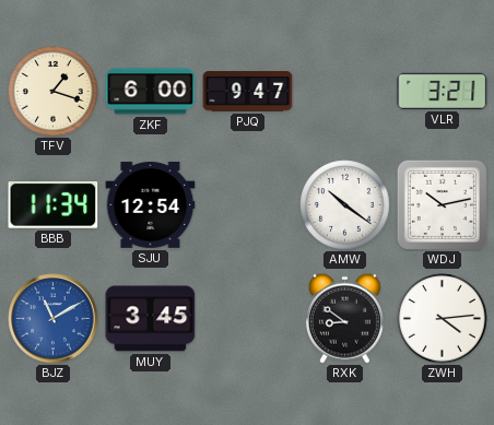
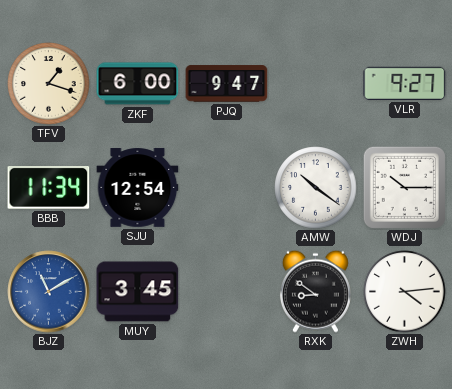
VLR: 3:21 -> 9:27
WDJ: 10:13 -> 10:15
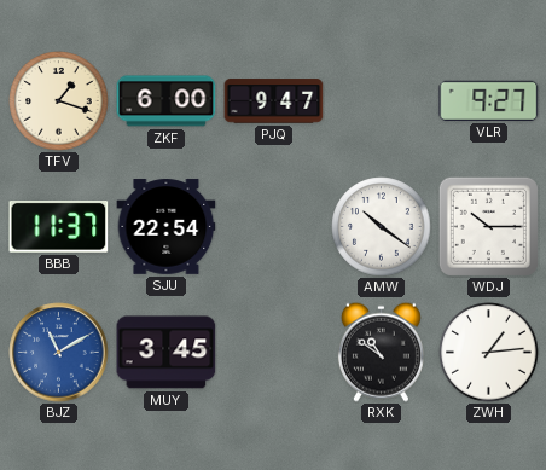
BBB: 11:34 -> 11:37
SJU: 12:54 -> 22:54
RXK: 8:51 -> 10:51
ZWH: 4:14 -> 1:14
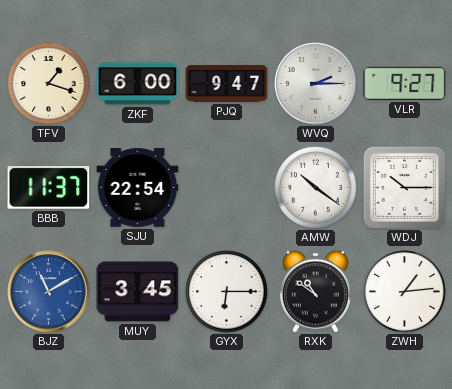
WVQ: none -> 2:15
GYX: none -> 6:15
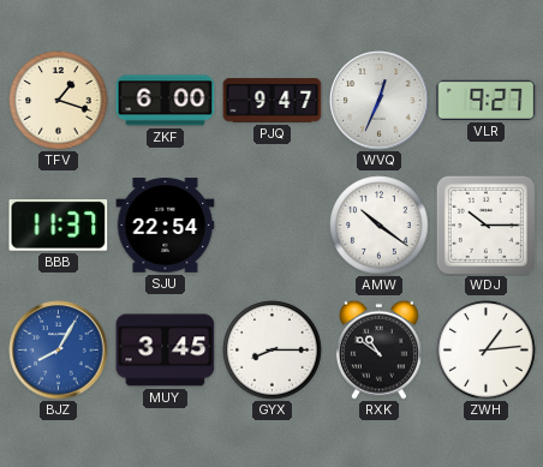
WVQ: 2:15 -> 12:34
BJZ: 11:10 -> 8:05
GYX: 6:15 -> 8:15
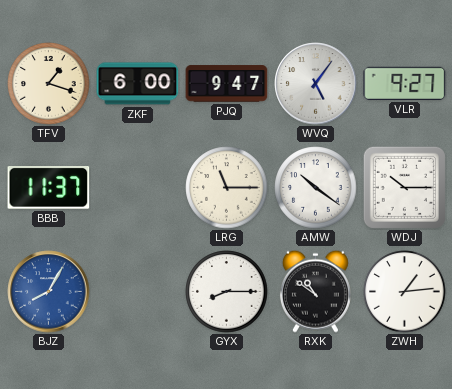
WVQ: 12:34 -> 5:06
SJU: 22:54 -> none
LRG: none -> 11:15
MUY: 3:45 -> none
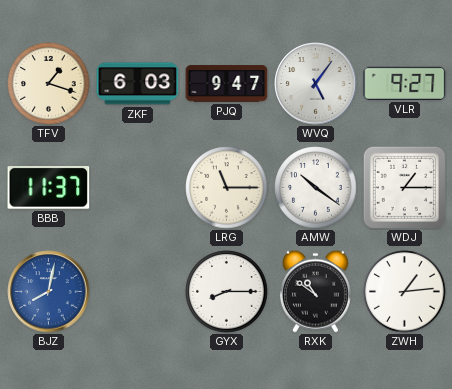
ZKF: 6:00 -> 6:03
WDJ: 10:15 -> 1:15
BJZ: 8:05 -> 8:02
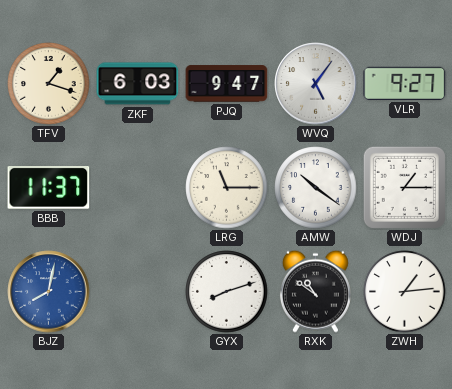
GYX: 8:15 -> 8:12
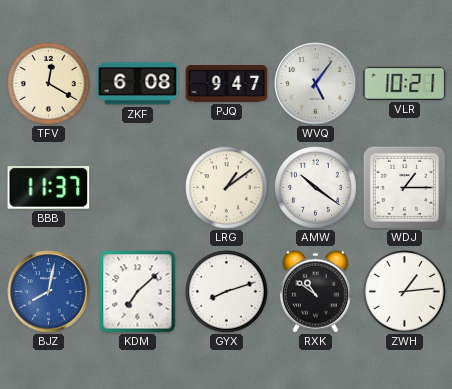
TFV: 1:18 -> 12:20
ZKF: 6:03 -> 6:08
VLR: 9:27 -> 10:21
LRG: 11:15 -> 1:09
KDM: none -> 7:08
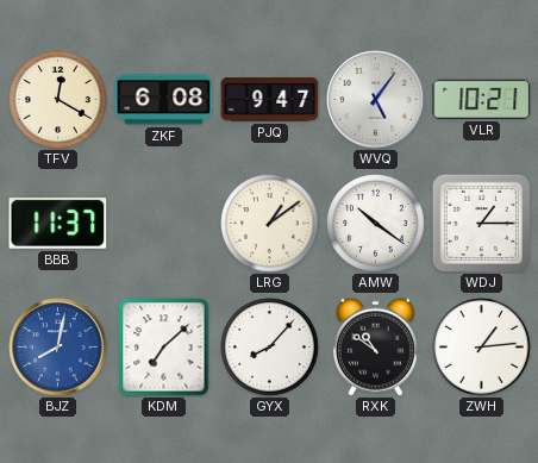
GYX: 8:12 -> 8:07
